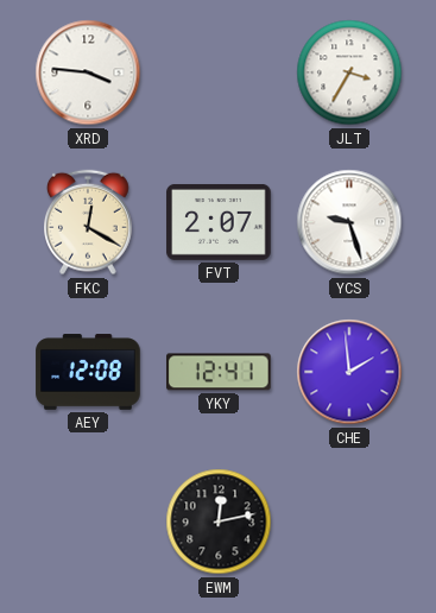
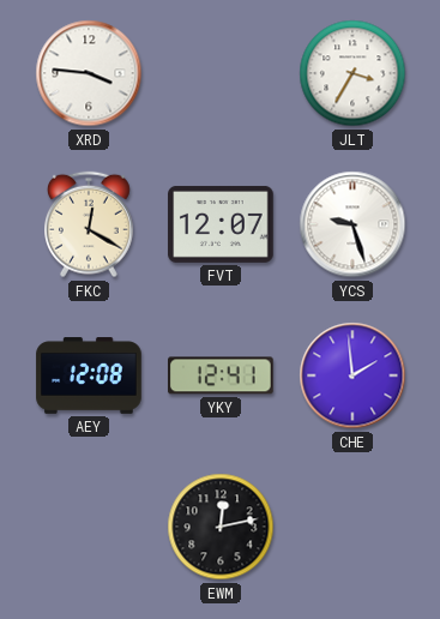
FVT: 2:07 -> 12:07
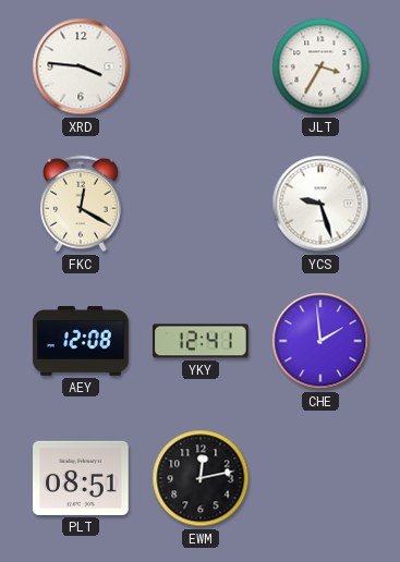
FVT: 12:07 -> none
PLT: none -> 08:51
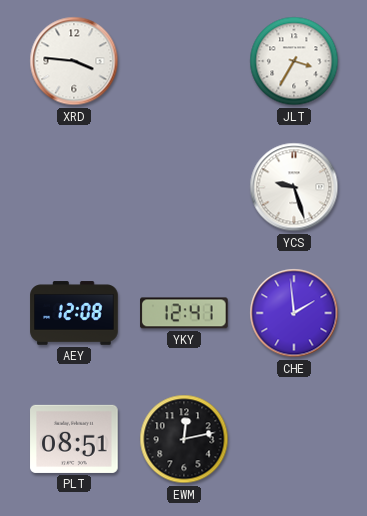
FKC: 12:20 -> none
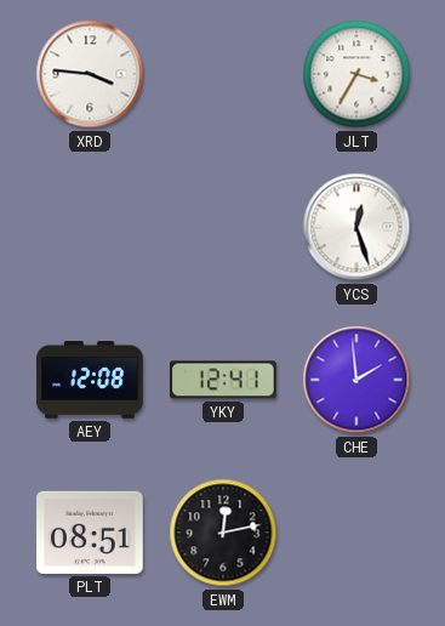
YCS: 9:27 -> 12:27
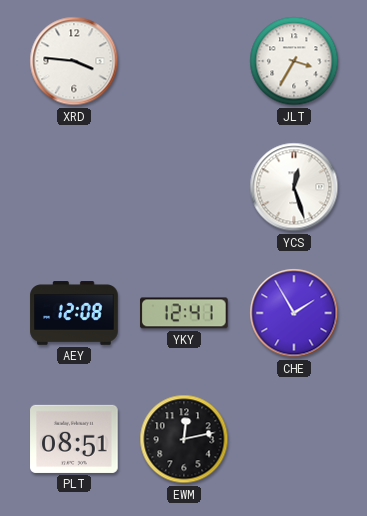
CHE: 1:59 -> 1:55
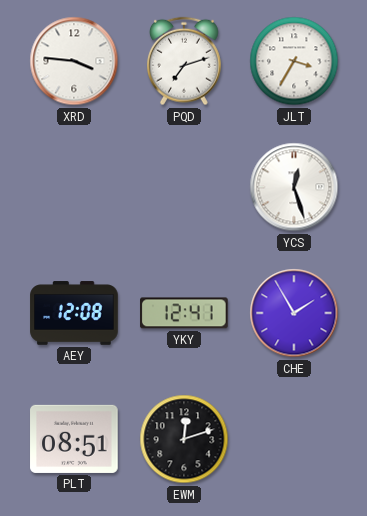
PQD: none -> 7:12
EWM: 12:13 -> 12:12
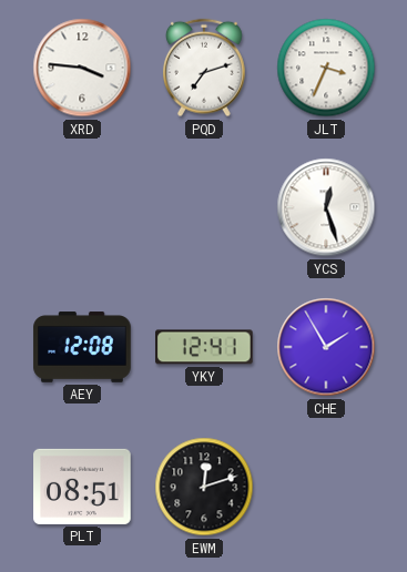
JLT: 3:35 -> 3:34
